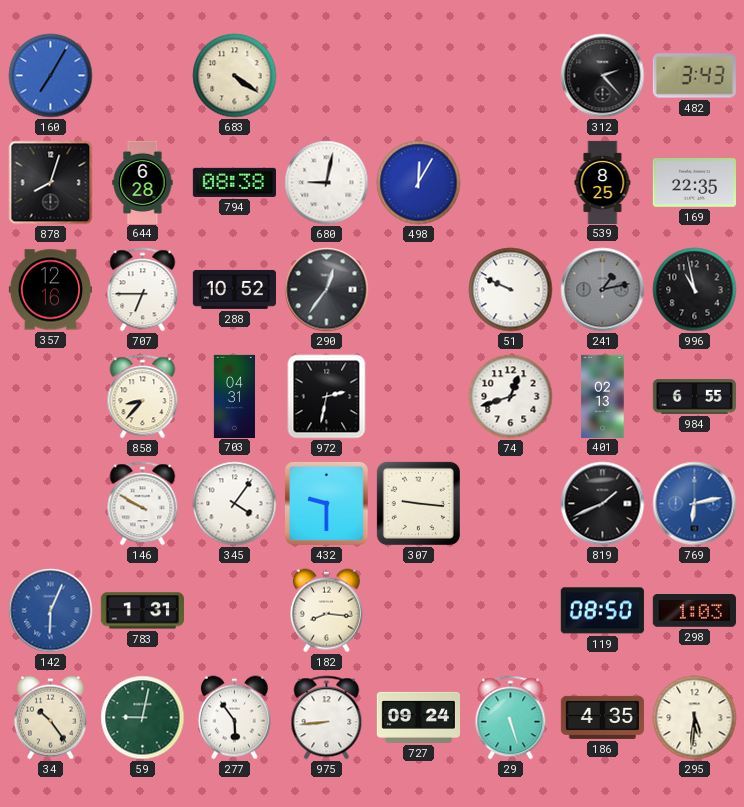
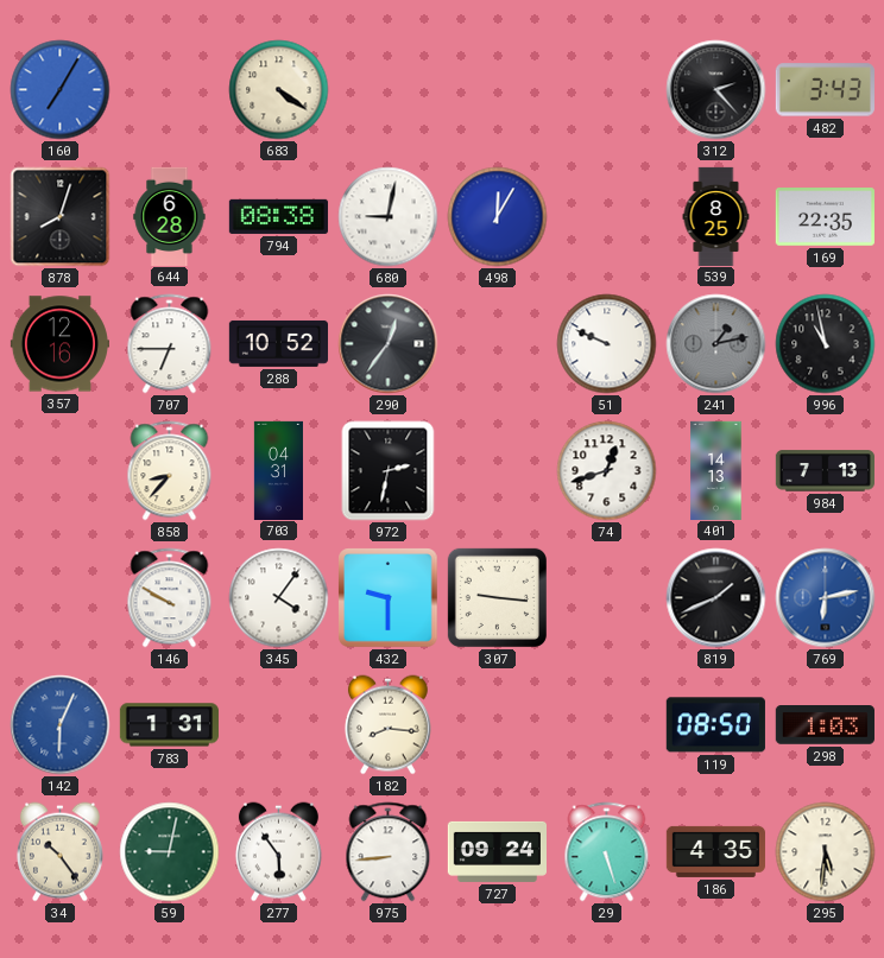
401: 02:13 -> 14:13
984: 6:55 -> 7:13
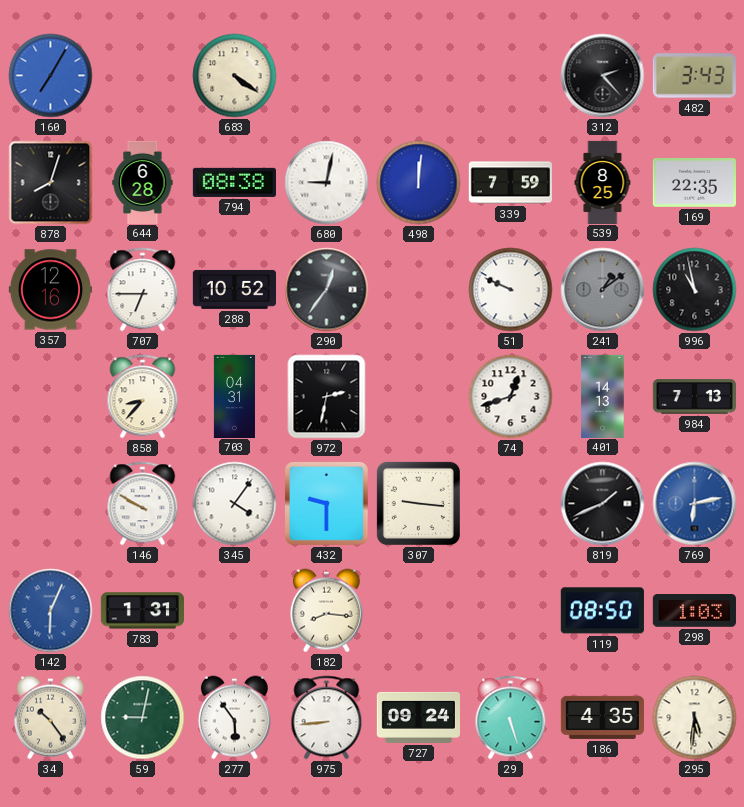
498: 12:05 -> 12:01
339: none -> 7:59
241: 1:13 -> 1:09
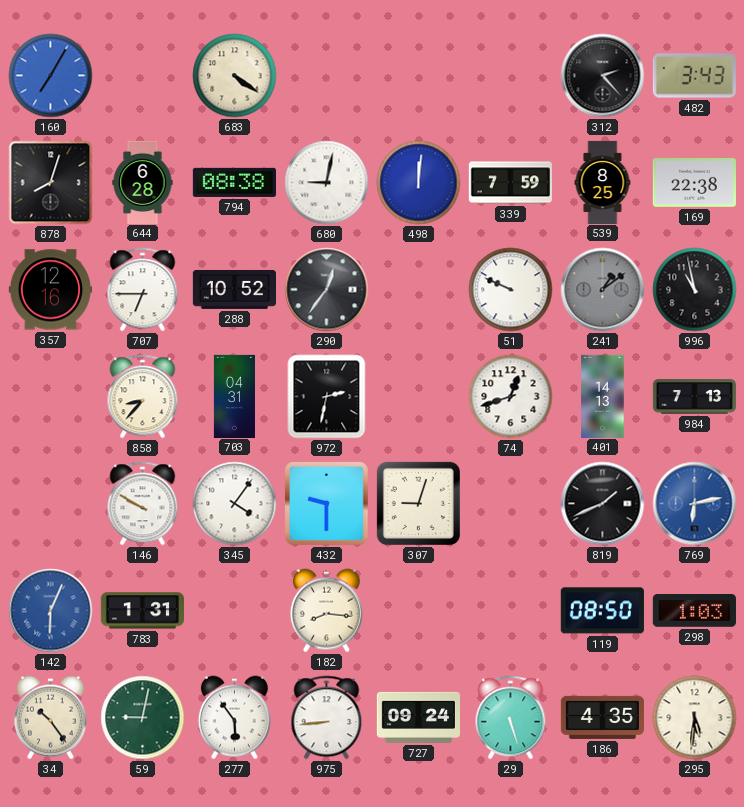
169: 22:35 -> 22:38
307: 9:16 -> 9:03
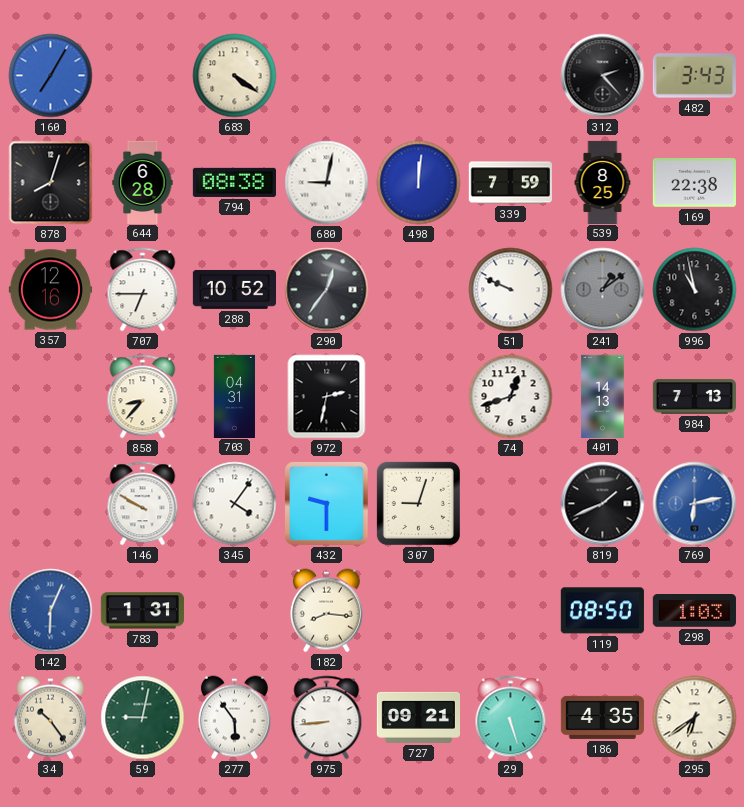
727: 09:24 -> 09:21
295: 5:31 -> 6:39
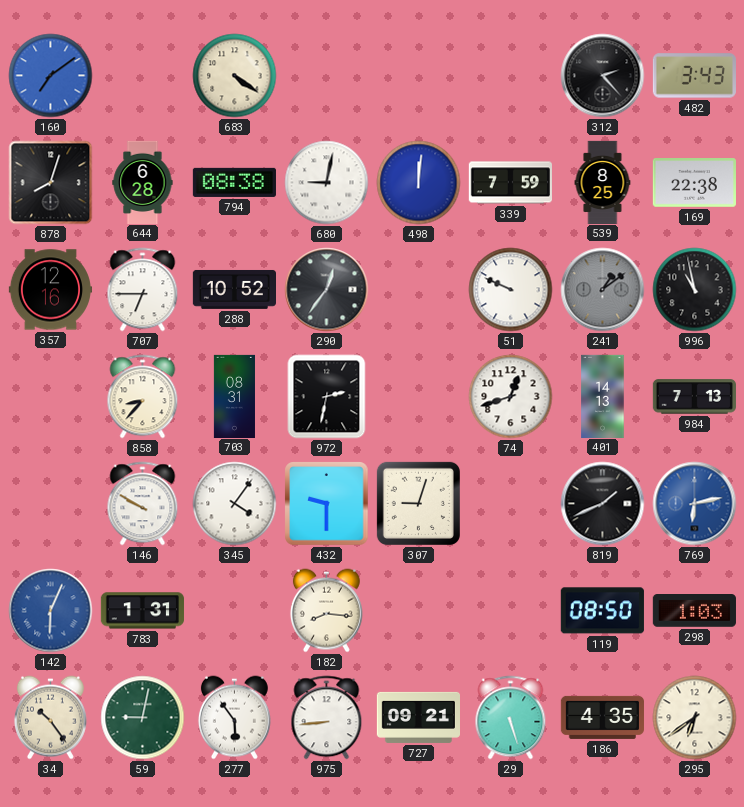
160: 7:05 -> 7:09
703: 04:31 -> 08:31
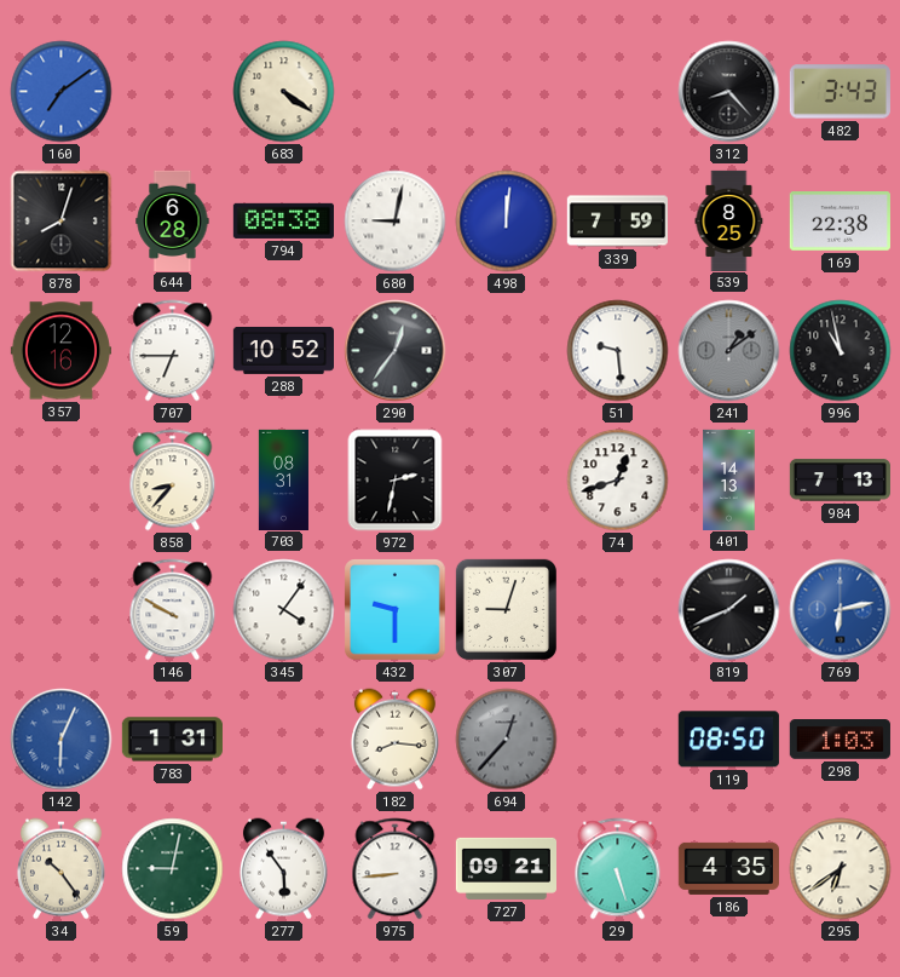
312: 2:23 -> 8:23
51: 9:49 -> 9:29
694: none -> 12:37
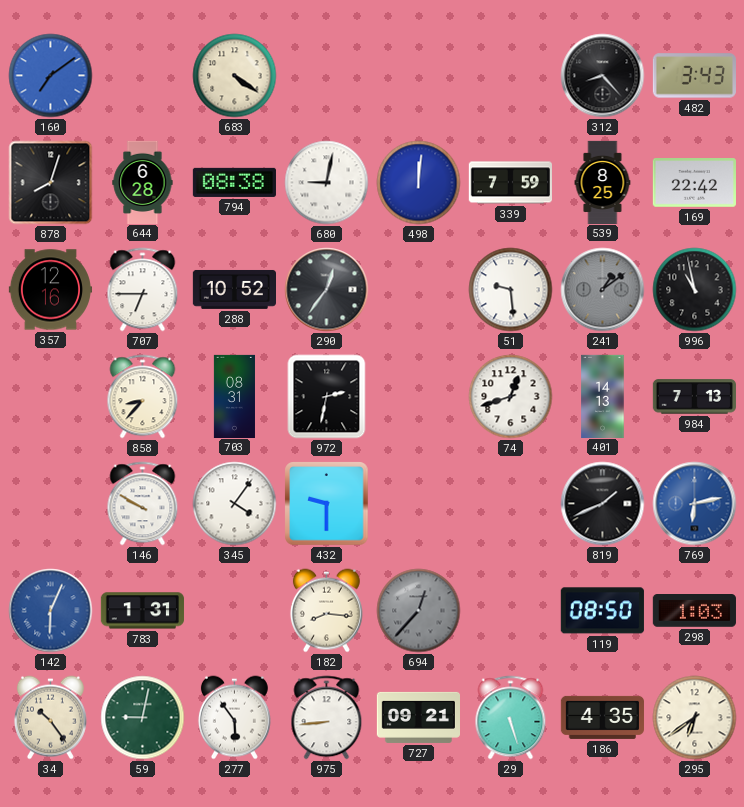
169: 22:38 -> 22:42
307: 9:03 -> none
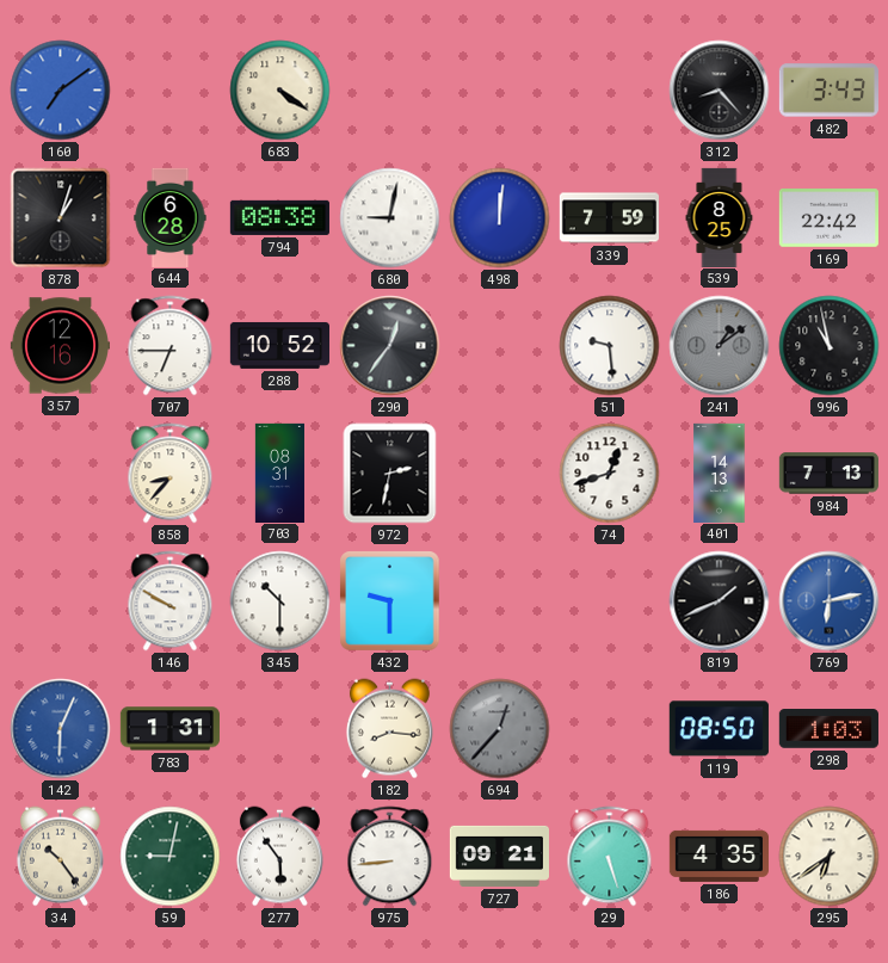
878: 8:03 -> 1:03
345: 4:06 -> 10:30
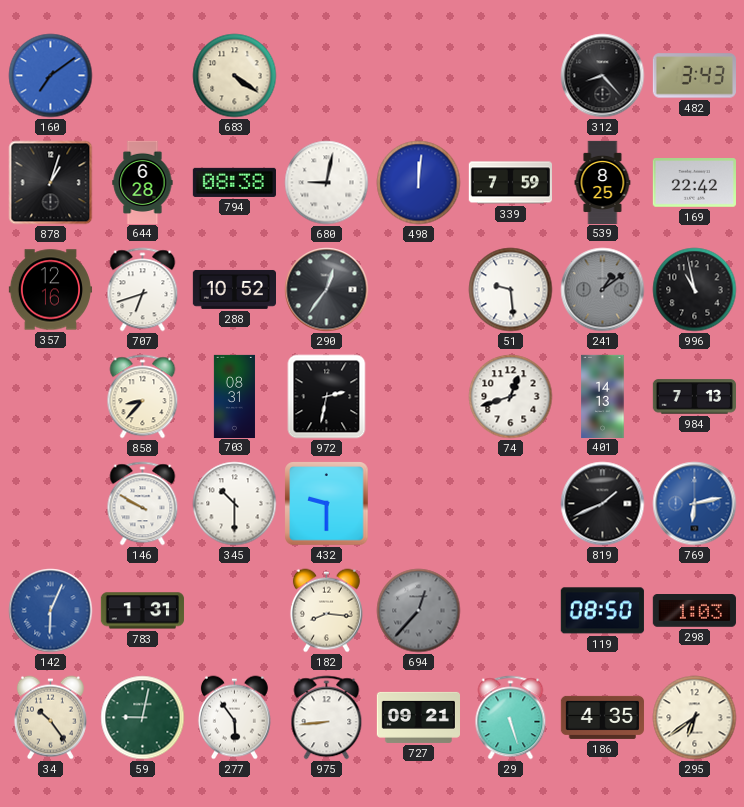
707: 6:45 -> 6:42
